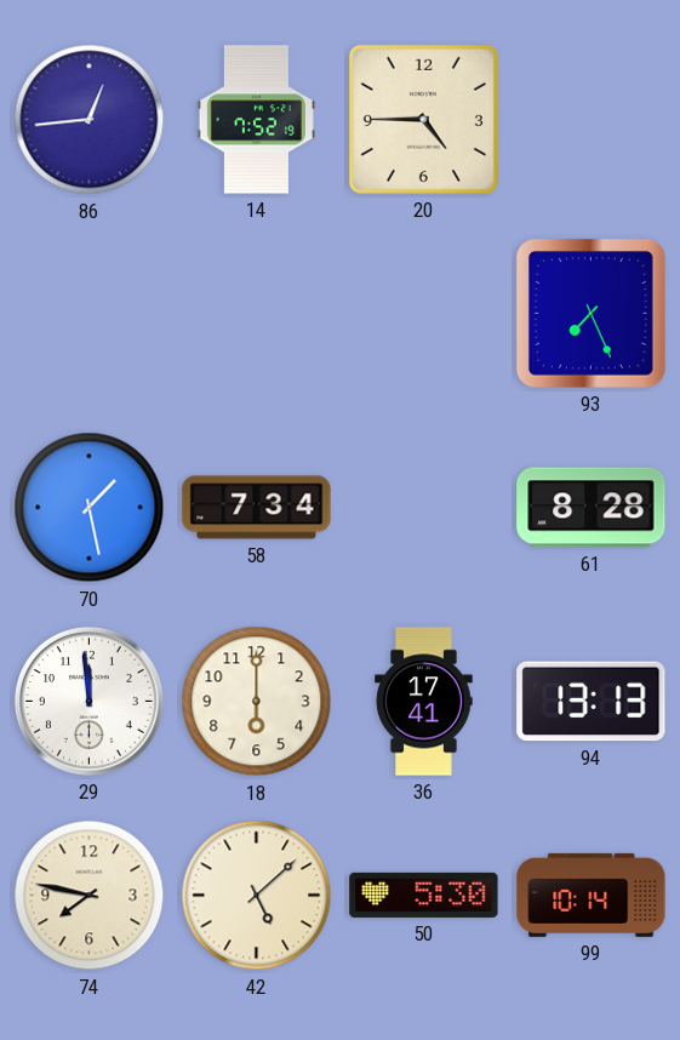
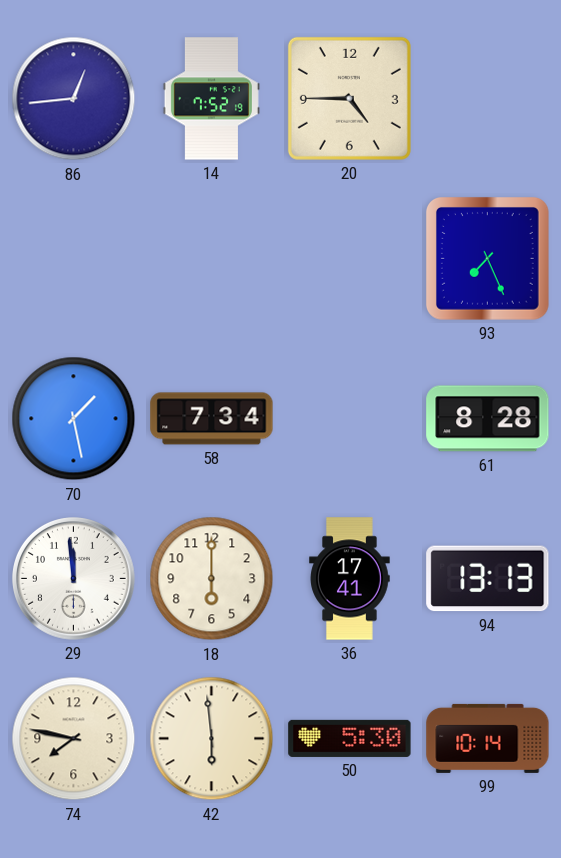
42: 5:08 -> 5:59
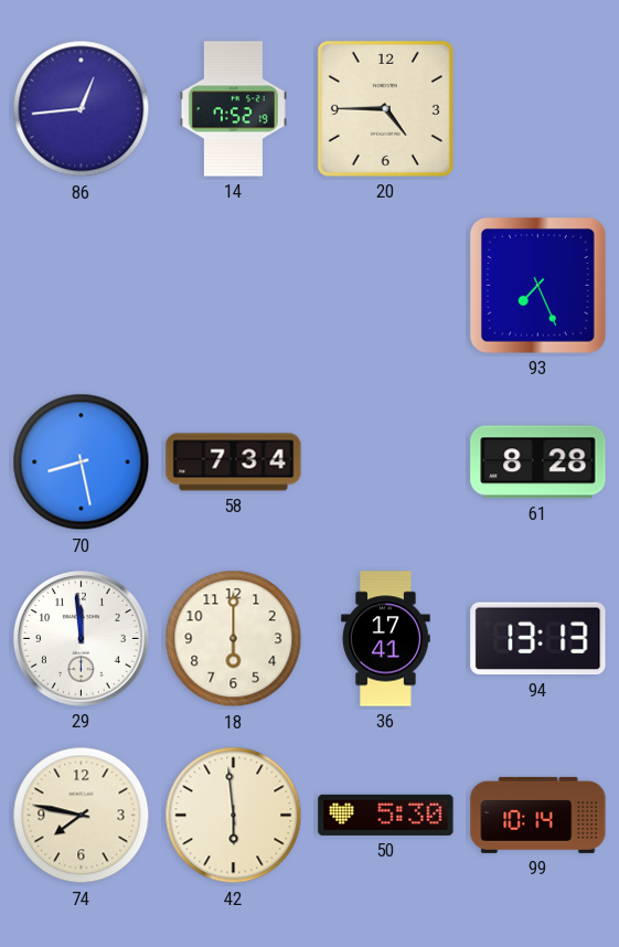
70: 1:28 -> 8:28
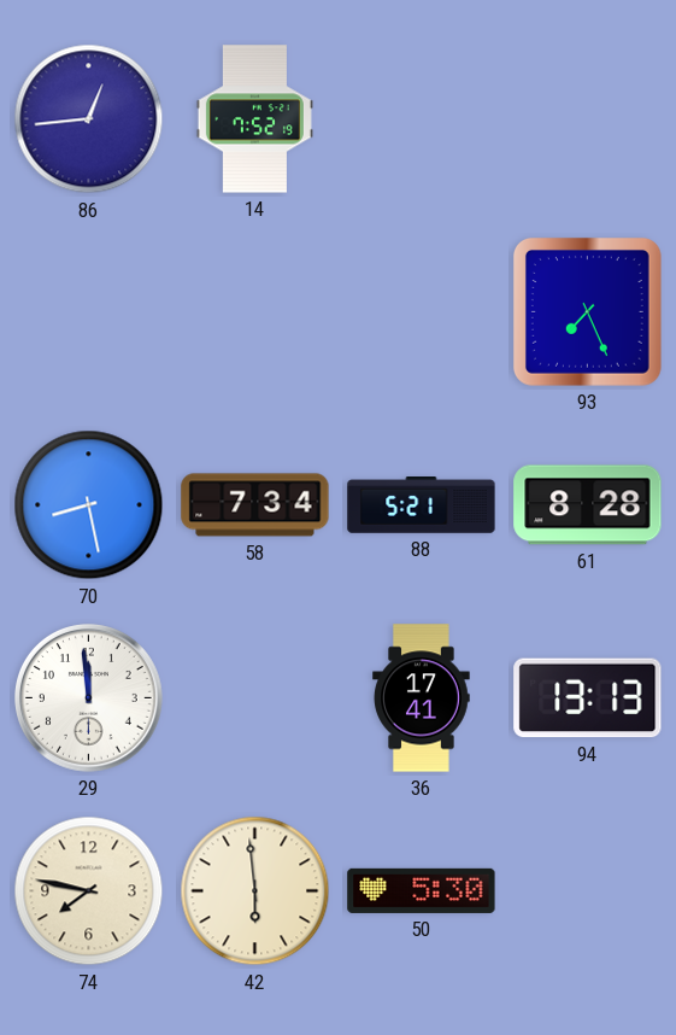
20: 4:45 -> none
88: none -> 5:21
18: 6:00 -> none
99: 10:14 -> none
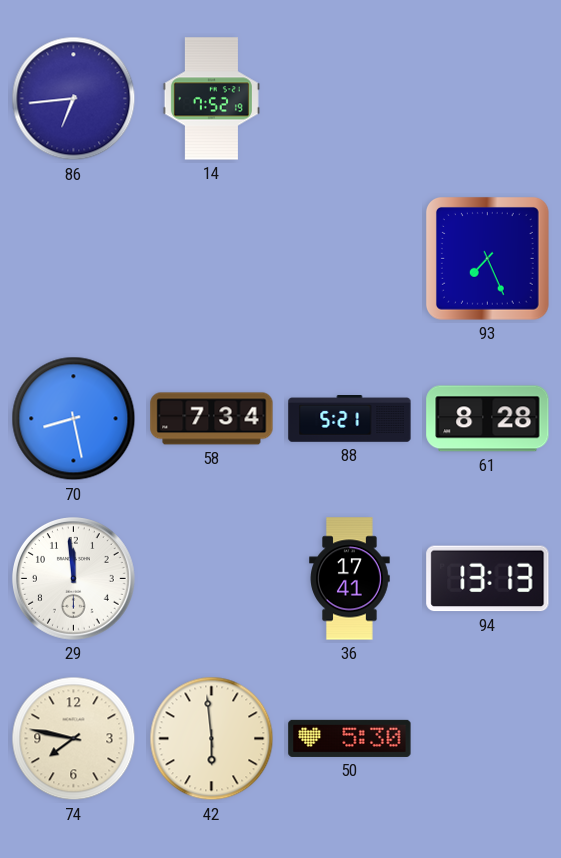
86: 12:44 -> 6:44
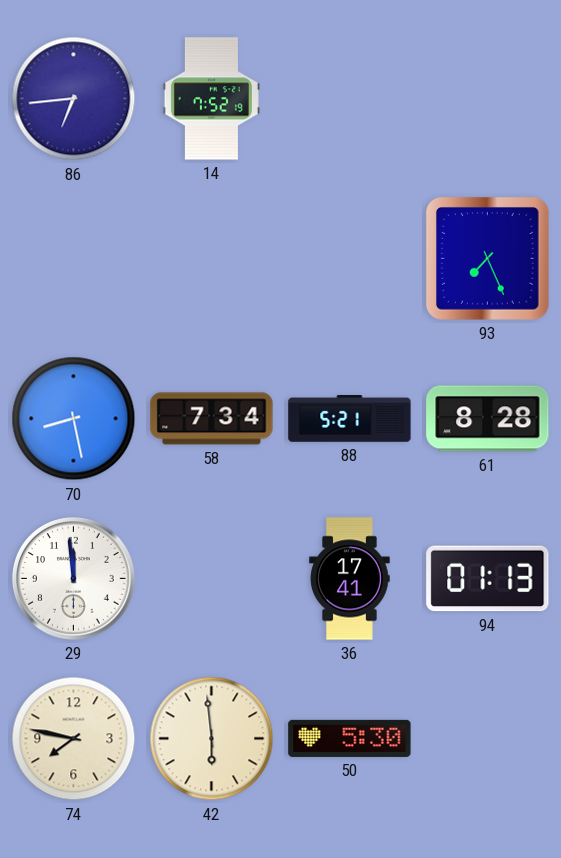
94: 13:13 -> 01:13
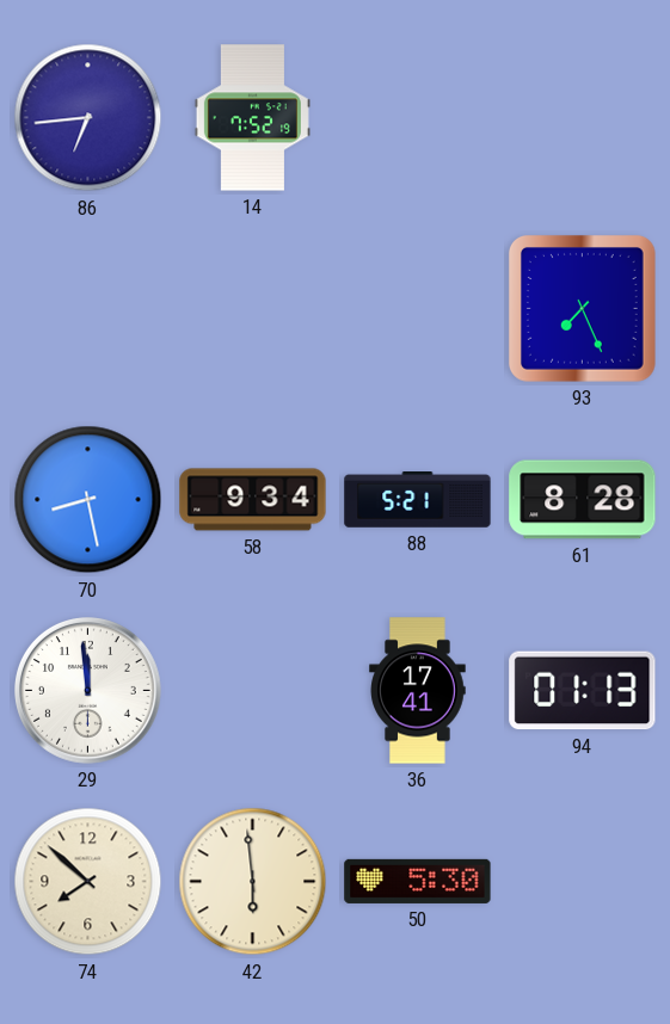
58: 7:34 -> 9:34
74: 7:47 -> 7:52
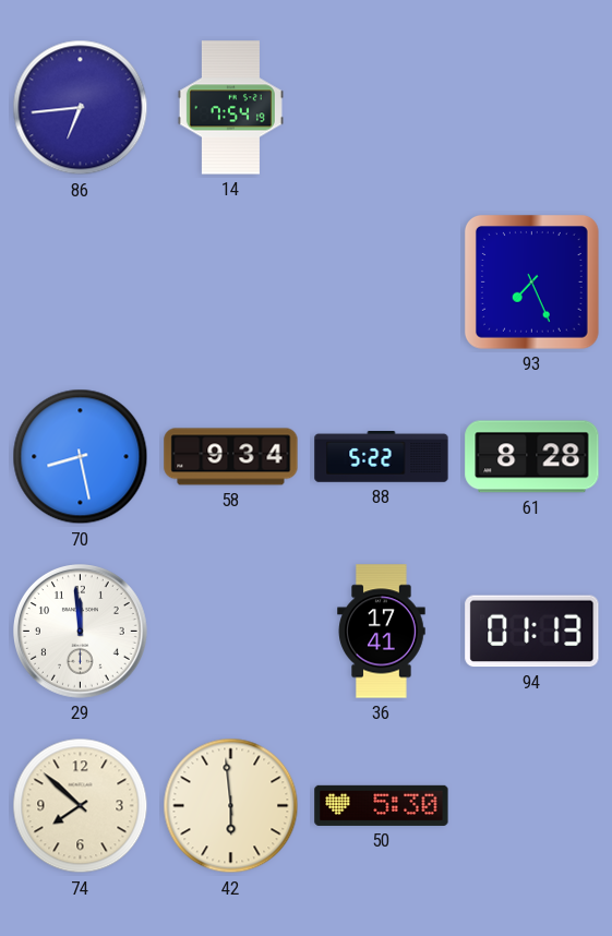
14: 7:52 -> 7:54
88: 5:21 -> 5:22
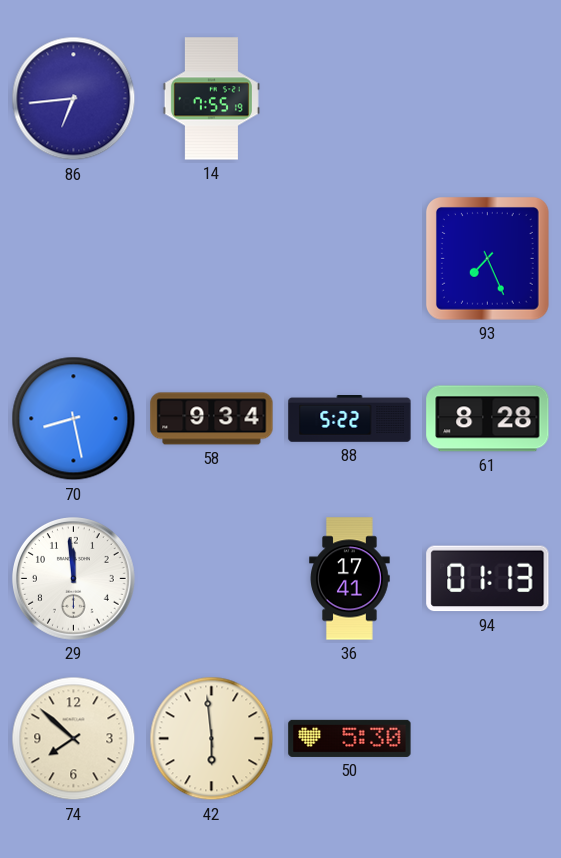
14: 7:54 -> 7:55
